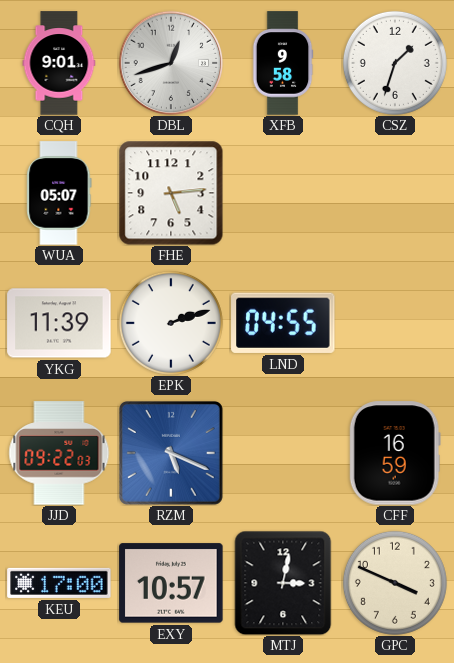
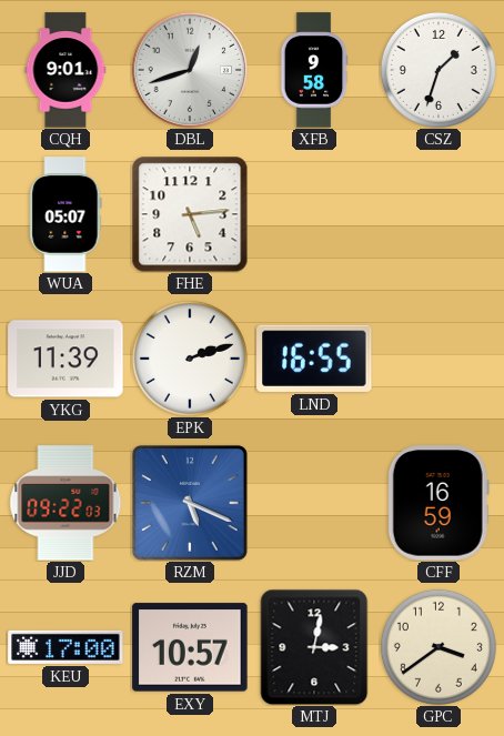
LND: 04:55 -> 16:55
GPC: 3:49 -> 3:39
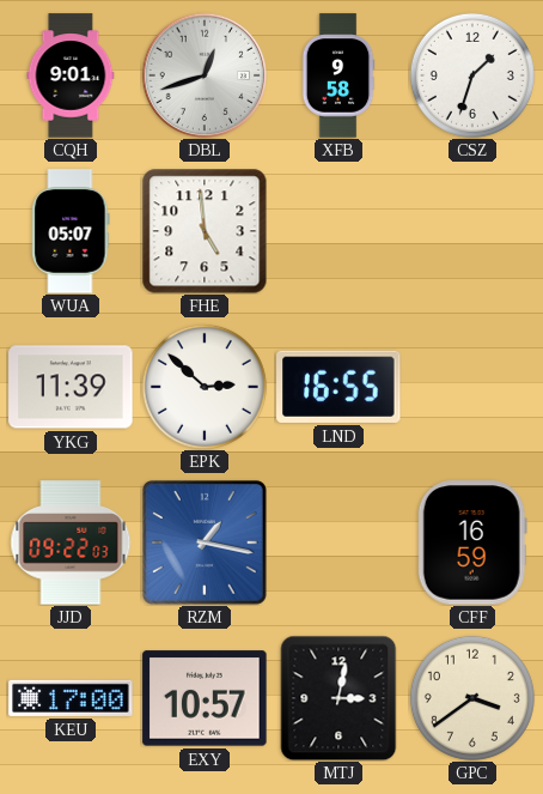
FHE: 5:14 -> 4:59
EPK: 2:12 -> 2:52
RZM: 5:19 -> 1:17
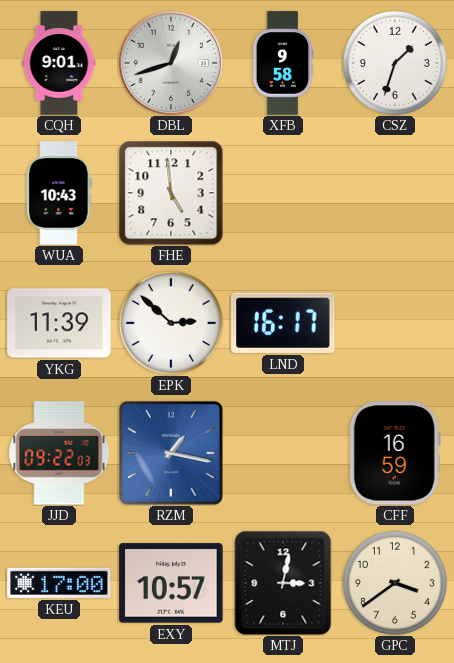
WUA: 05:07 -> 10:43
LND: 16:55 -> 16:17
